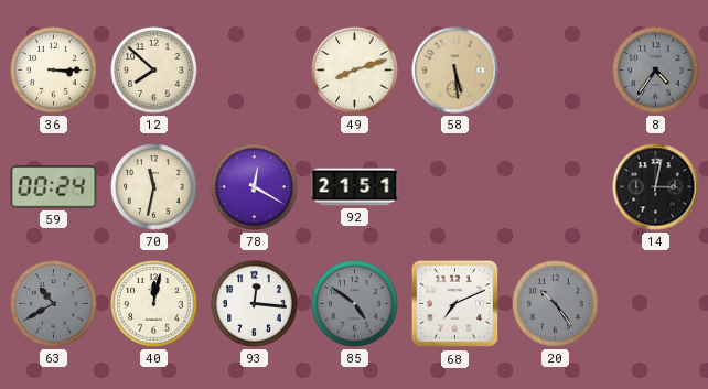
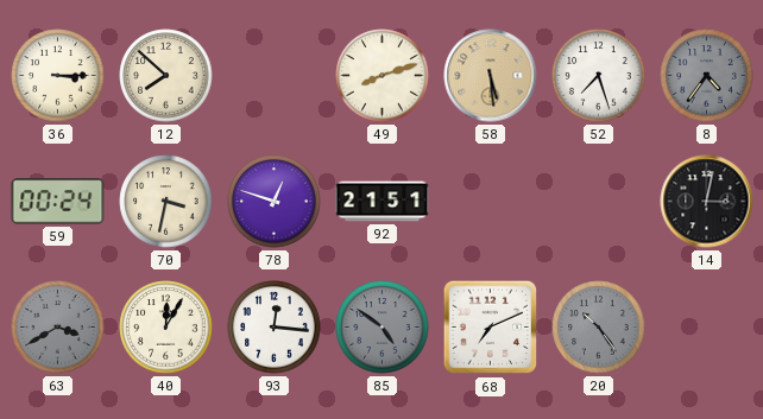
52: none -> 7:27
70: 11:32 -> 3:32
78: 12:20 -> 12:48
63: 10:40 -> 3:40
40: 12:02 -> 12:05
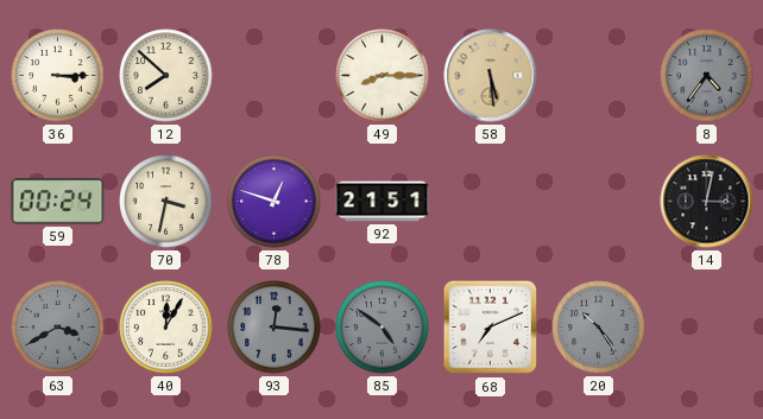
49: 8:12 -> 8:15
52: 7:27 -> none
93 dial: white -> grey
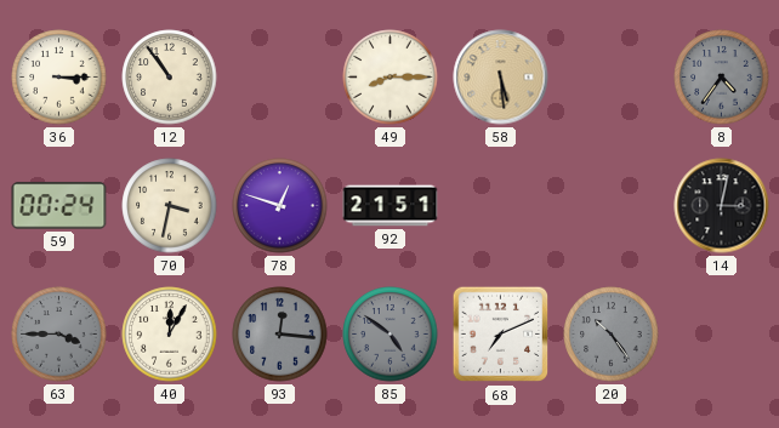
12: 7:52 -> 10:54
63: 3:40 -> 3:45
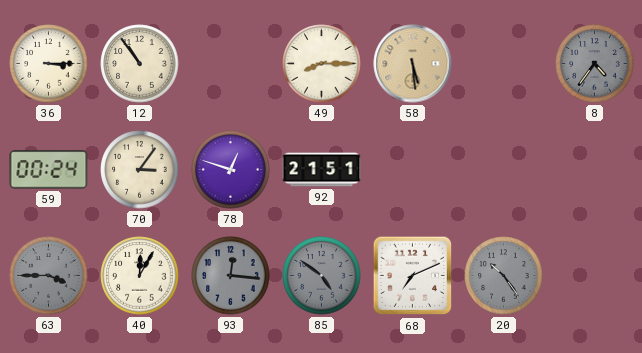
70: 3:32 -> 3:06
14: 3:02 -> none
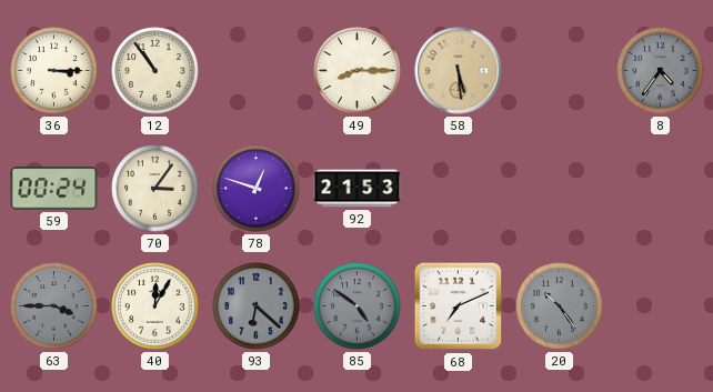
92: 21:51 -> 21:53
93: 12:16 -> 6:22
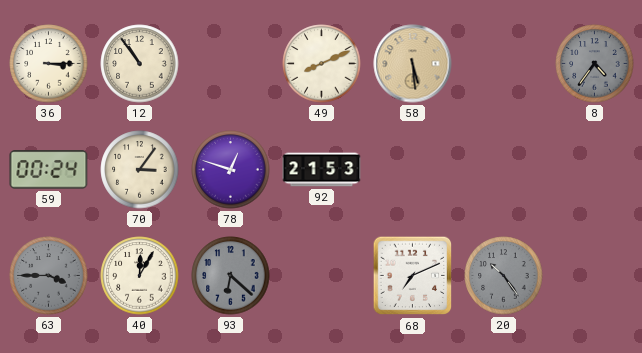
49: 8:15 -> 8:11
85: 4:51 -> none
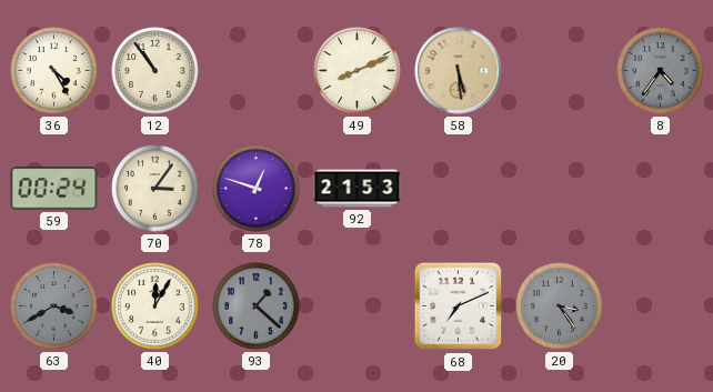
36: 3:15 -> 4:25
63: 3:45 -> 3:40
93: 6:22 -> 1:22
20: 10:24 -> 3:24
